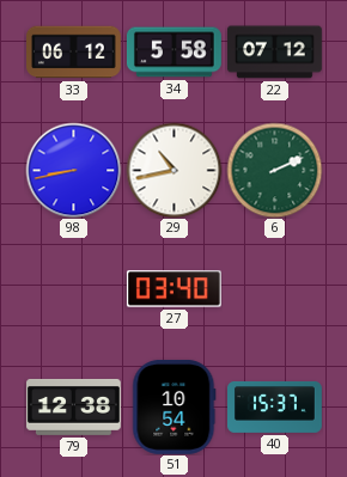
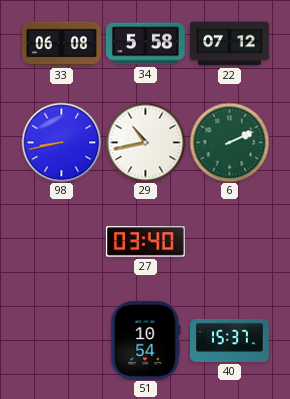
33: 06:12 -> 06:08
79: 12:38 -> none
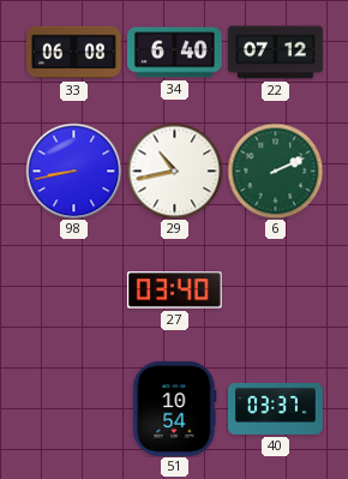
34: 5:58 -> 6:40
40: 15:37 -> 03:37
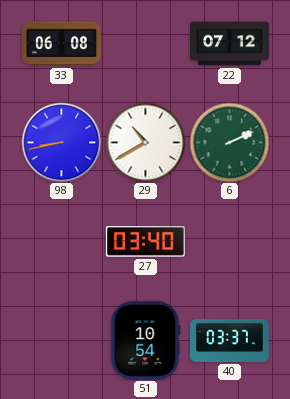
34: 6:40 -> none
29: 10:43 -> 10:40
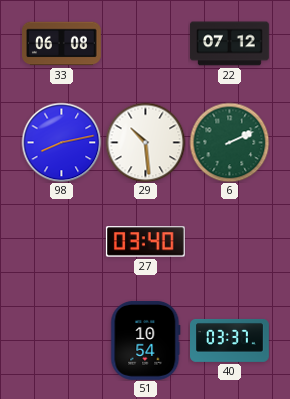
98: 8:43 -> 8:13
29: 10:40 -> 10:29
